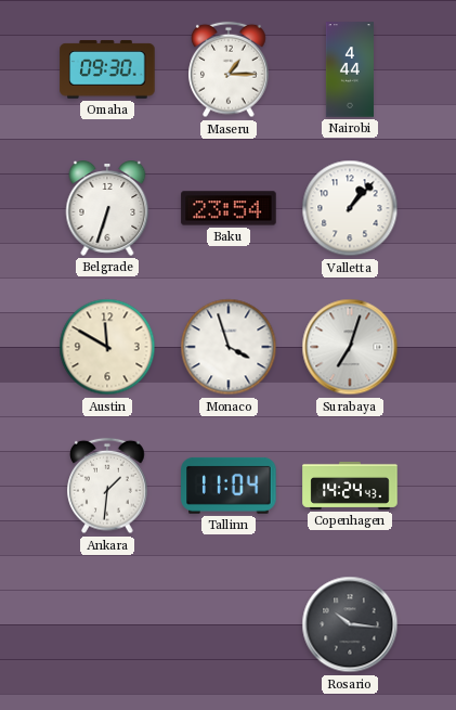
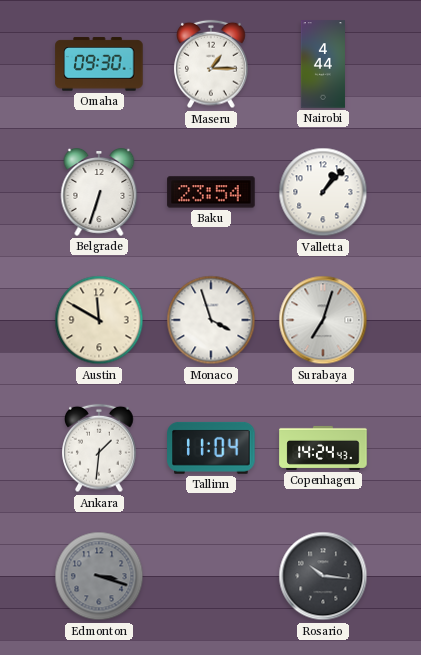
Edmonton: none -> 3:18
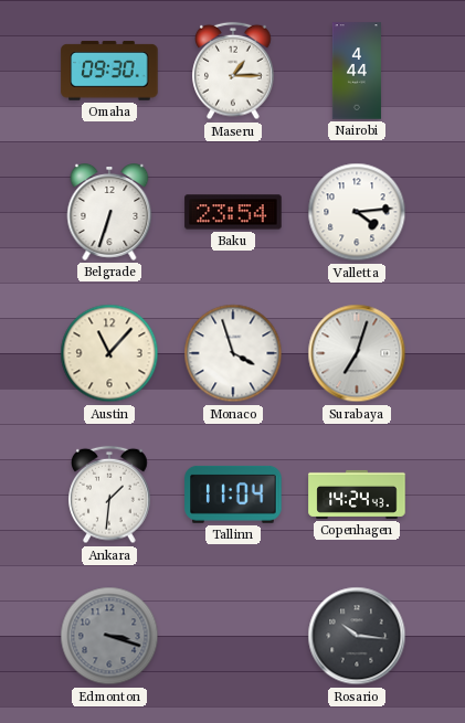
Valletta: 1:07 -> 4:14
Austin: 11:50 -> 11:07
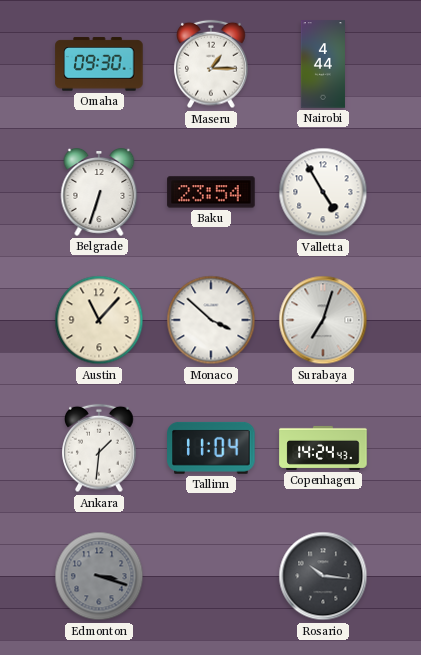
Valletta: 4:14 -> 4:55
Monaco: 3:57 -> 3:52
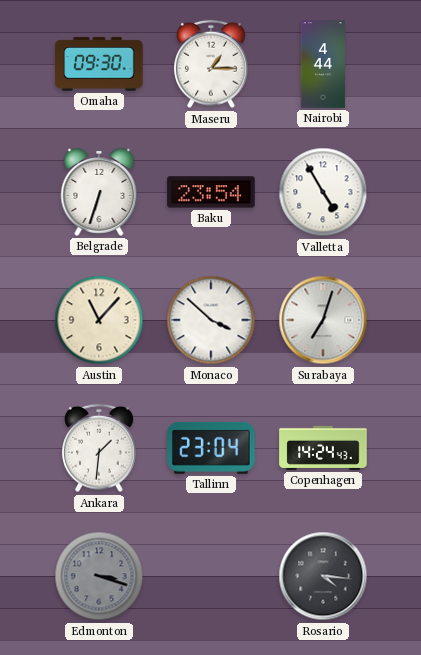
Tallinn: 11:04 -> 23:04
Rosario: 10:16 -> 4:16
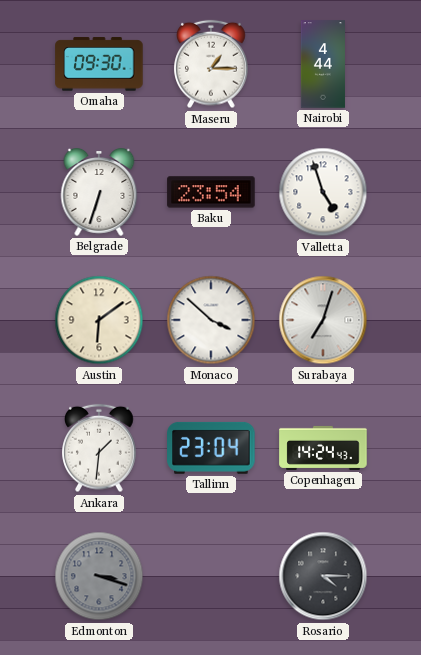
Valletta: 4:55 -> 4:57
Austin: 11:07 -> 6:09
Rosario: 4:16 -> 4:15
